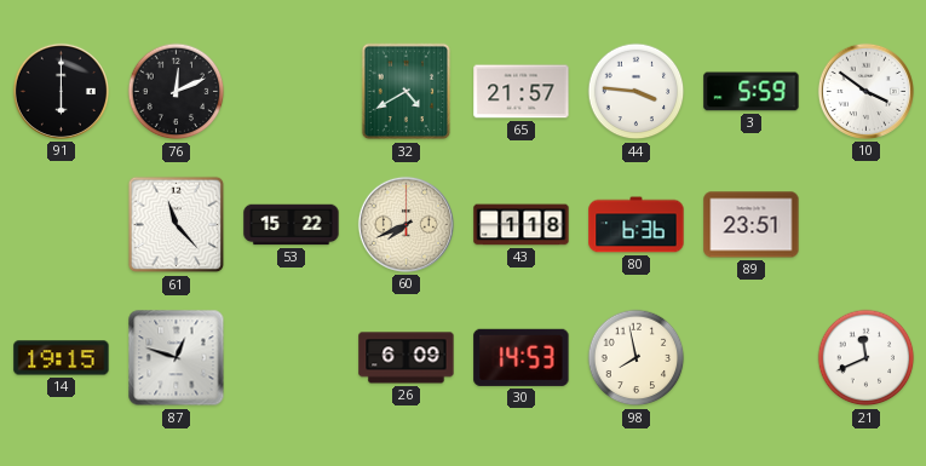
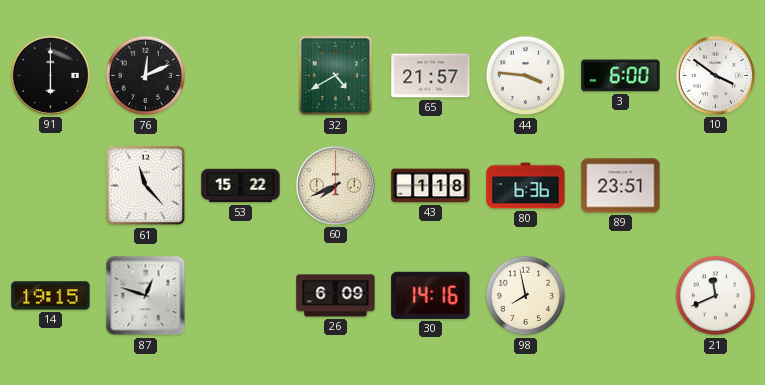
3: 5:59 -> 6:00
30: 14:53 -> 14:16
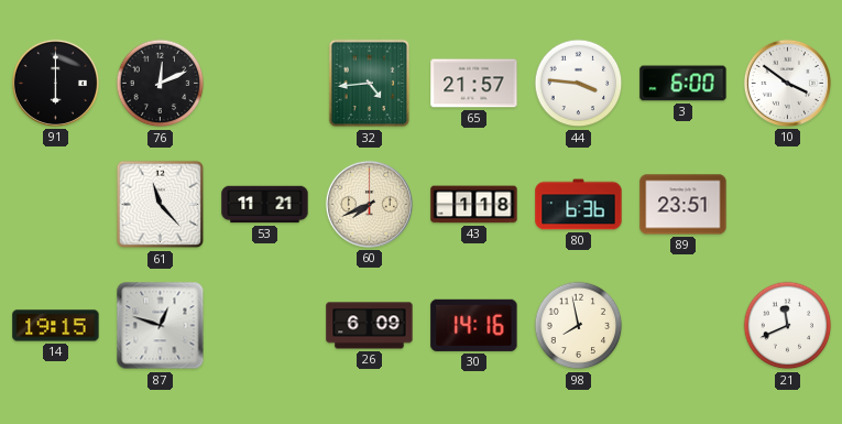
32: 4:40 -> 4:44
53: 15:22 -> 11:21
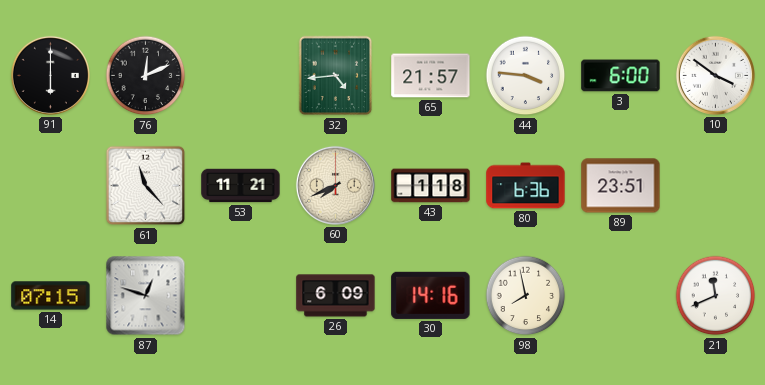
14: 19:15 -> 07:15
